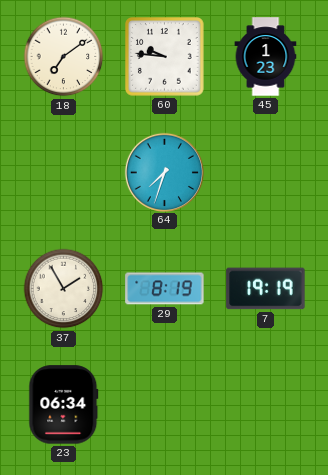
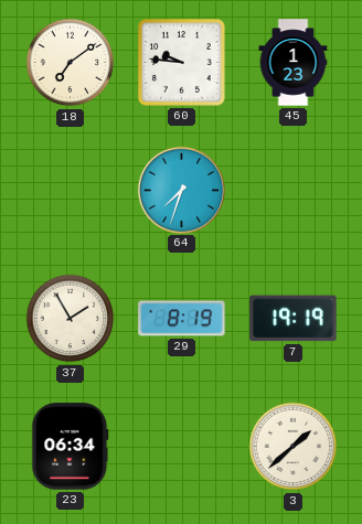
3: none -> 1:38
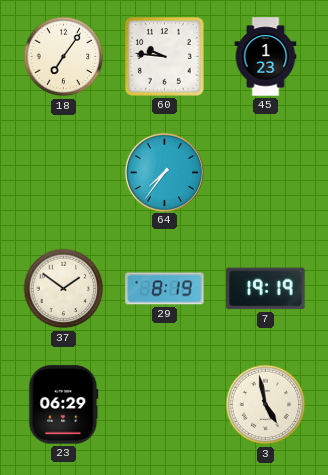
18: 7:09 -> 7:06
64: 7:33 -> 7:36
37: 1:55 -> 1:51
23: 06:34 -> 06:29
3: 1:38 -> 4:58
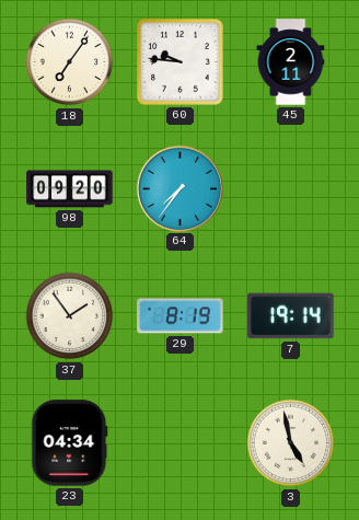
45: 1:23 -> 2:11
98: none -> 09:20
37: 1:51 -> 1:54
7: 19:19 -> 19:14
23: 06:29 -> 04:34
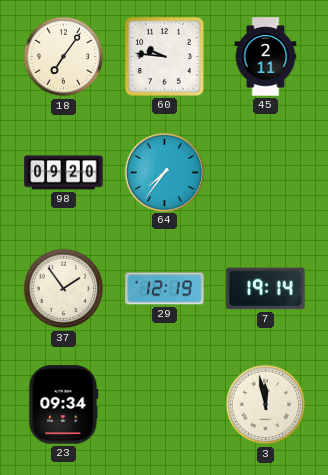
29: 8:19 -> 12:19
23: 04:34 -> 09:34
3: 4:58 -> 11:58
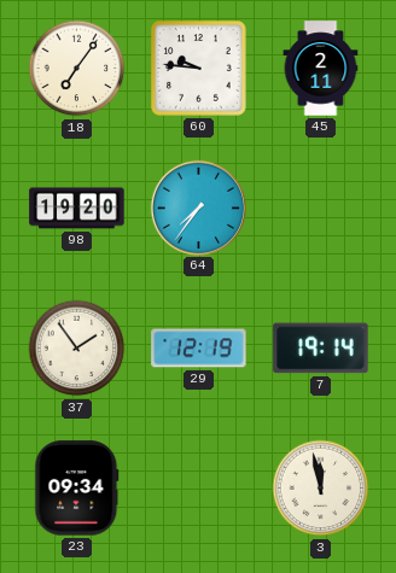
98: 09:20 -> 19:20
